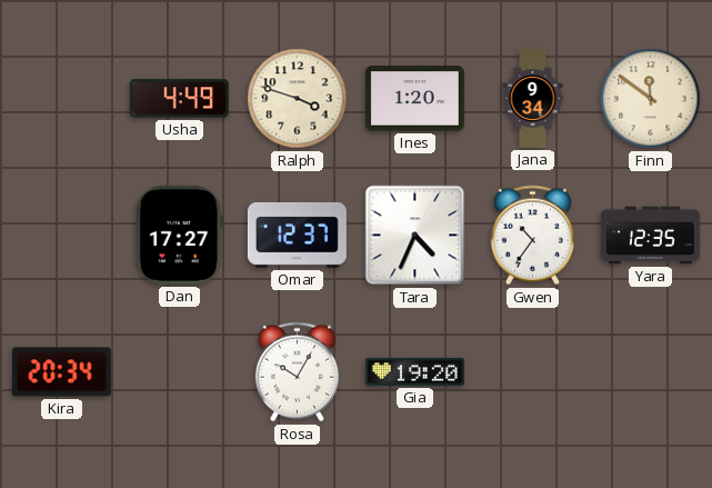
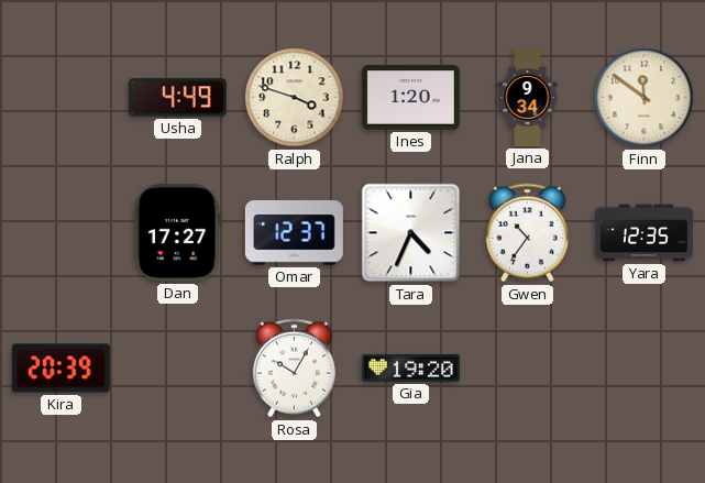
Kira: 20:34 -> 20:39
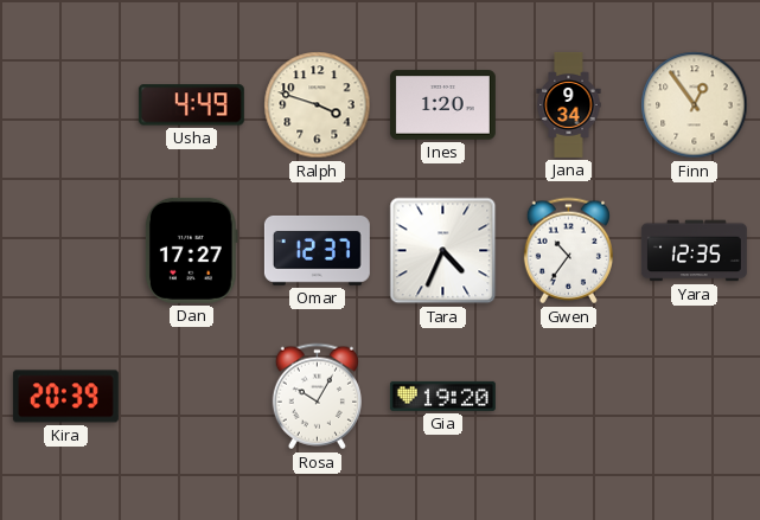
Finn: 11:51 -> 12:54
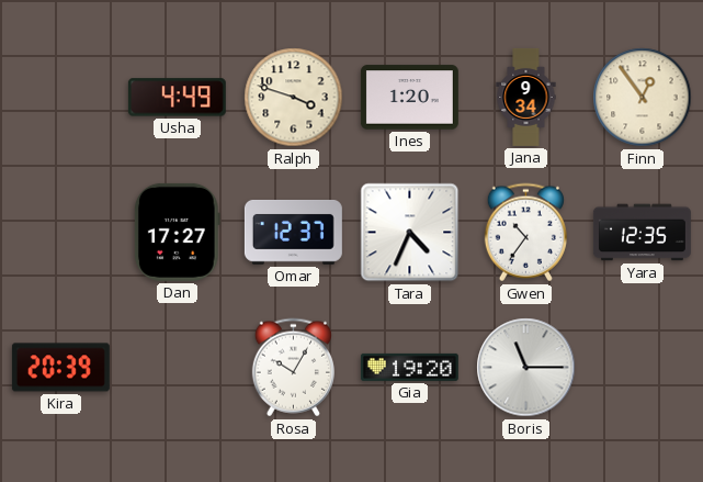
Boris: none -> 11:15
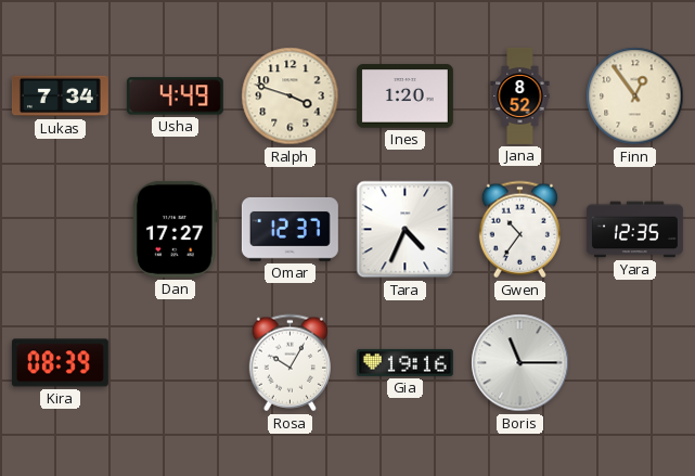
Lukas: none -> 7:34
Jana: 9:34 -> 8:52
Kira: 20:39 -> 08:39
Gia: 19:20 -> 19:16
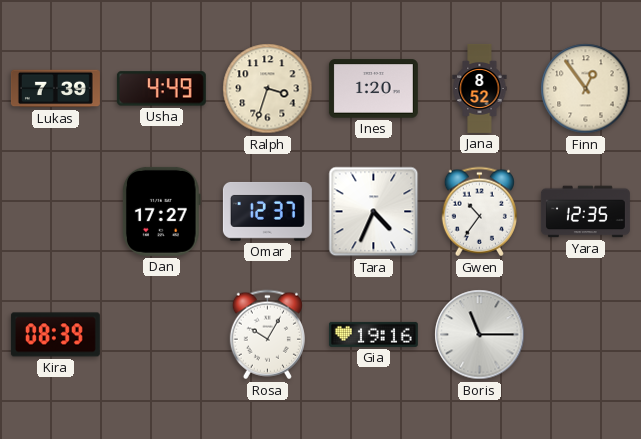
Lukas: 7:34 -> 7:39
Ralph: 3:48 -> 3:33
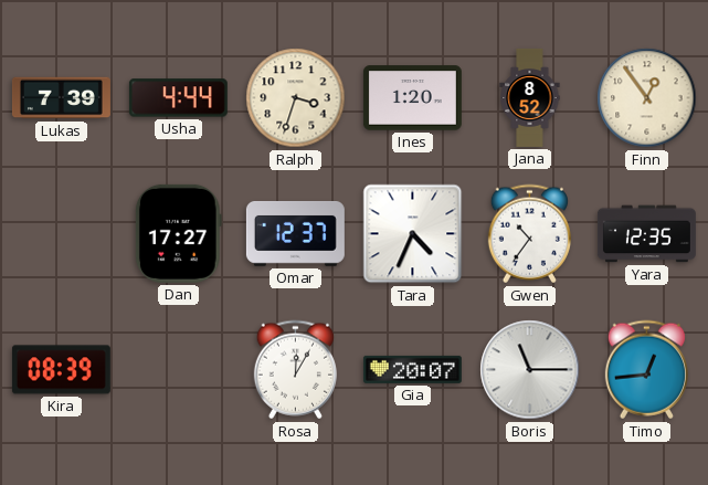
Usha: 4:49 -> 4:44
Rosa: 10:05 -> 12:05
Gia: 19:16 -> 20:07
Timo: none -> 12:44
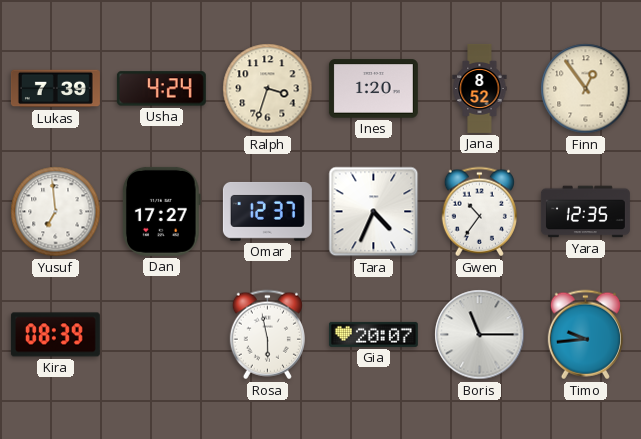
Usha: 4:44 -> 4:24
Yusuf: none -> 6:59
Rosa: 12:05 -> 5:58
Timo: 12:44 -> 9:44
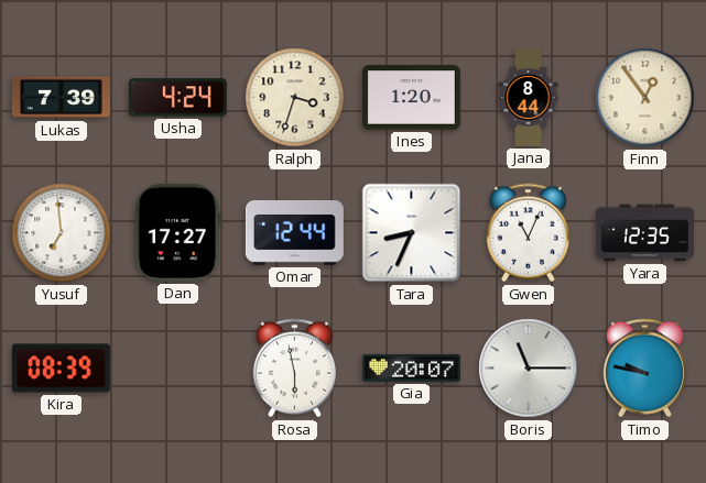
Jana: 8:52 -> 8:44
Omar: 12:37 -> 12:44
Tara: 4:34 -> 8:34
Gwen: 10:36 -> 11:04
Timo: 9:44 -> 9:47
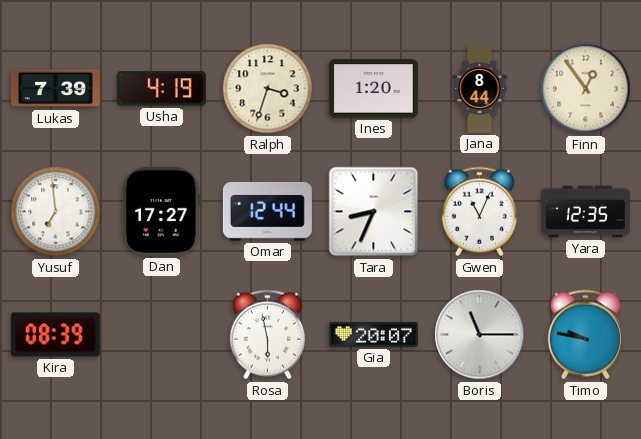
Usha: 4:24 -> 4:19
